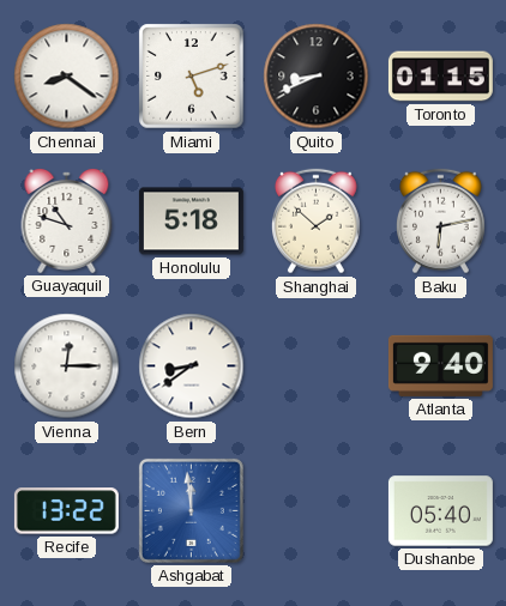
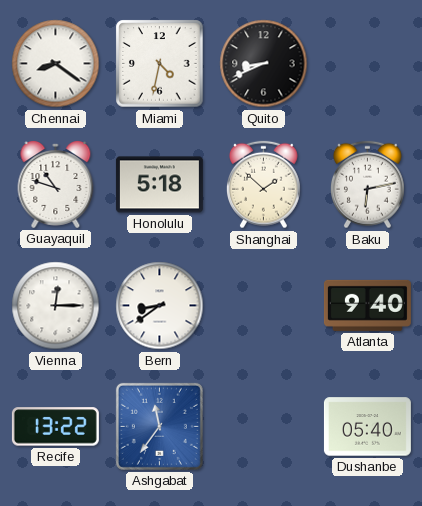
Miami: 5:12 -> 4:32
Toronto: 01:15 -> none
Ashgabat: 11:59 -> 11:36
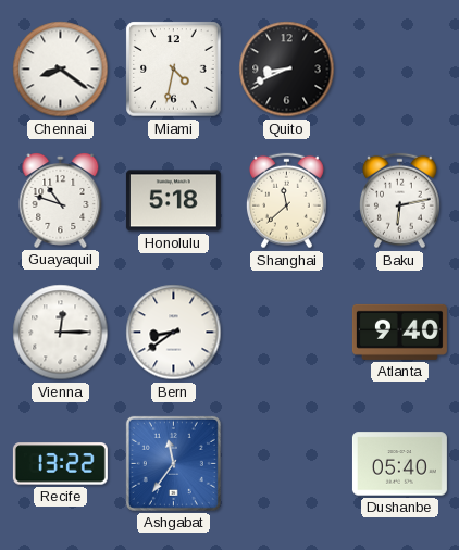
Shanghai: 1:52 -> 11:38
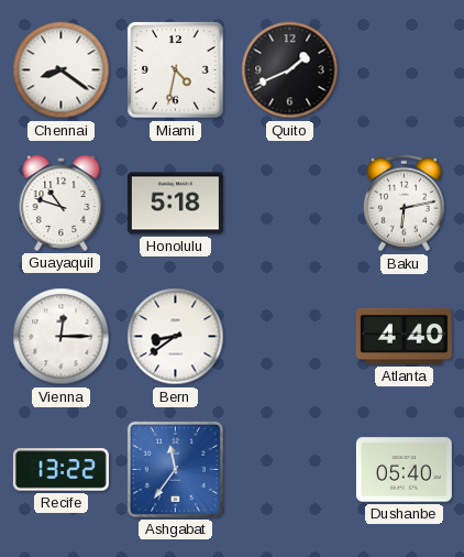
Quito: 8:41 -> 1:41
Shanghai: 11:38 -> none
Atlanta: 9:40 -> 4:40
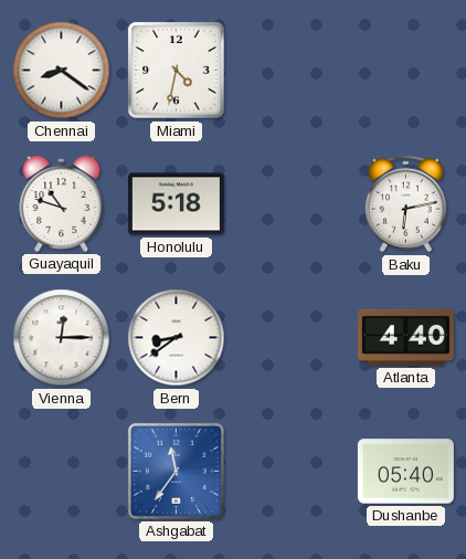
Quito: 1:41 -> none
Recife: 13:22 -> none
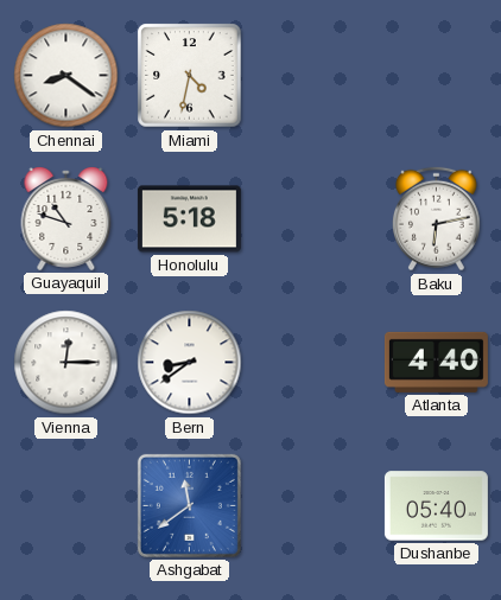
Ashgabat: 11:36 -> 11:39
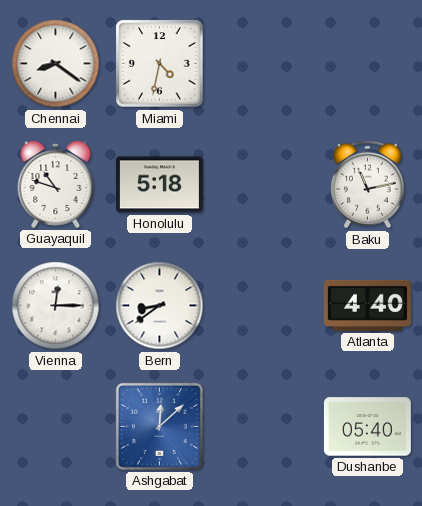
Baku: 6:13 -> 11:13
Ashgabat: 11:39 -> 12:08
